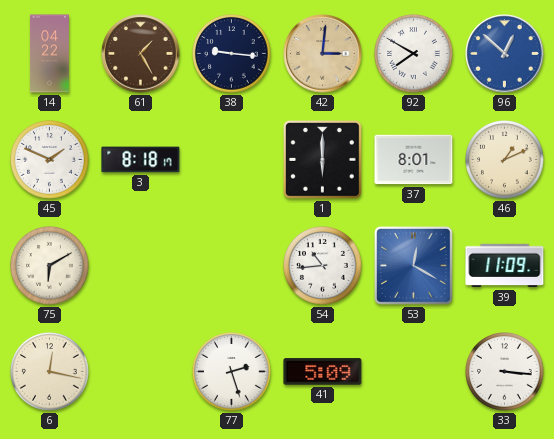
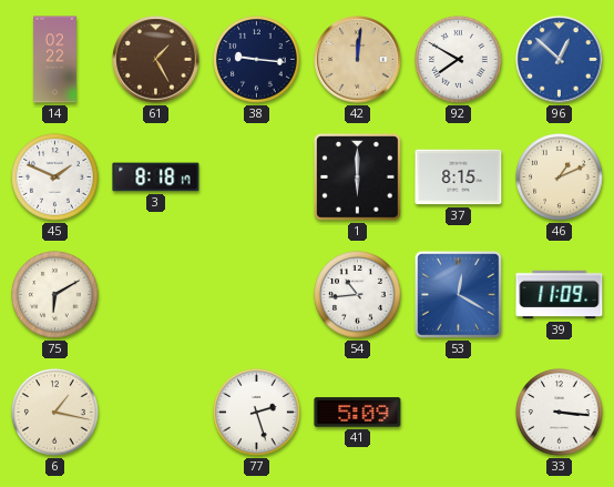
14: 04:22 -> 02:22
42: 3:01 -> 12:01
37: 8:01 -> 8:15
6: 12:17 -> 1:17
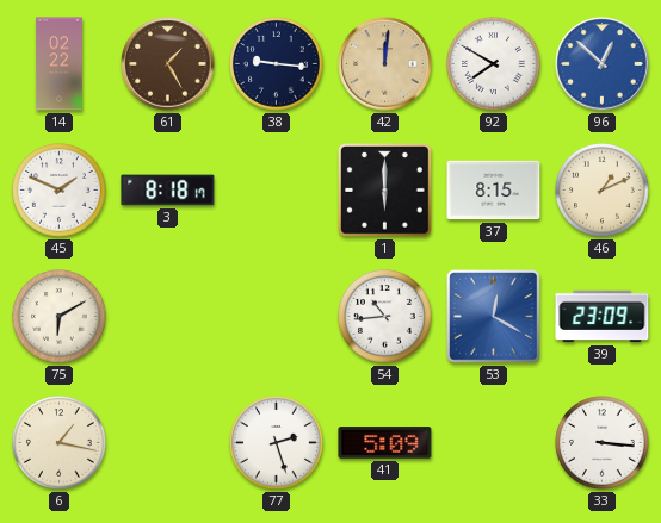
39: 11:09 -> 23:09
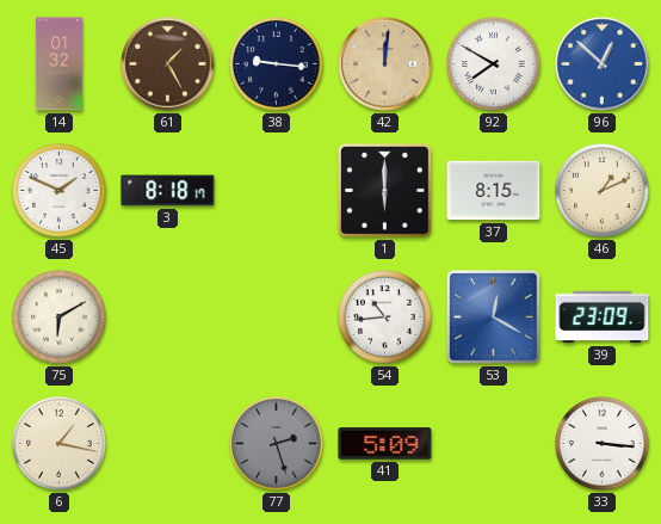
14: 02:22 -> 01:32
77 dial: white -> grey
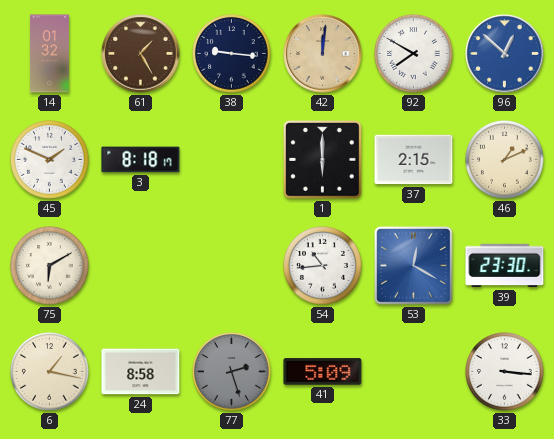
37: 8:15 -> 2:15
39: 23:09 -> 23:30
24: none -> 8:58
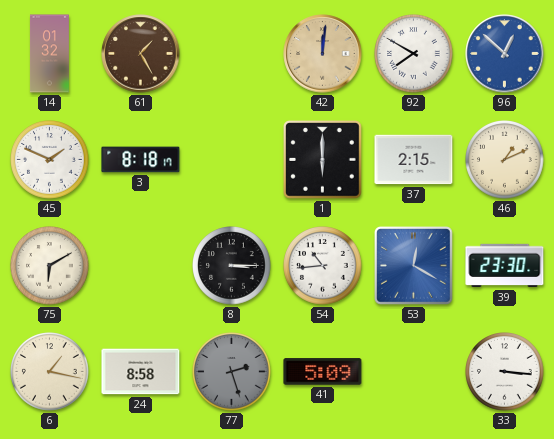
38: 9:16 -> none
8: none -> 3:15
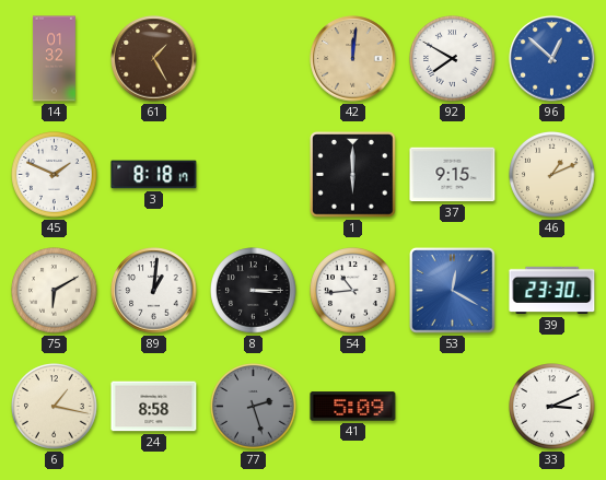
37: 2:15 -> 9:15
89: none -> 1:01
33: 3:16 -> 3:11
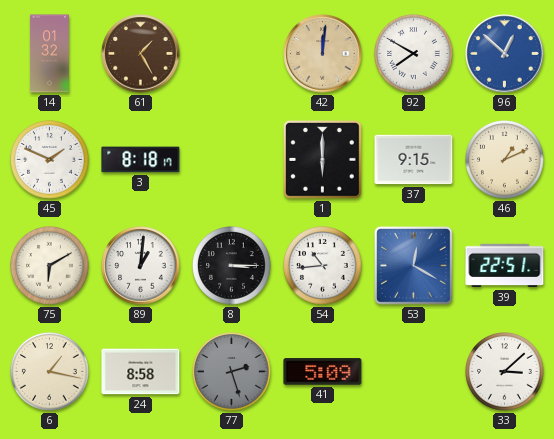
39: 23:30 -> 22:51
33: 3:11 -> 3:08
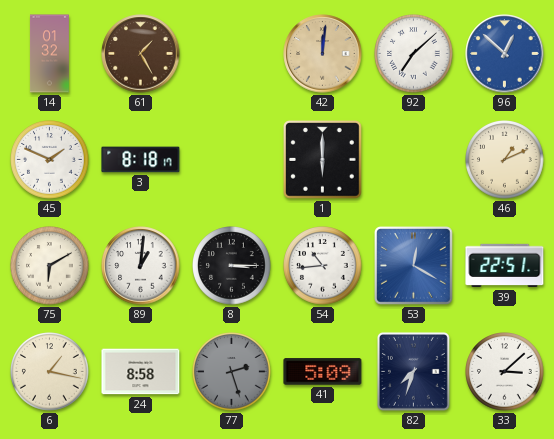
92: 7:50 -> 7:08
37: 9:15 -> none
82: none -> 7:33
